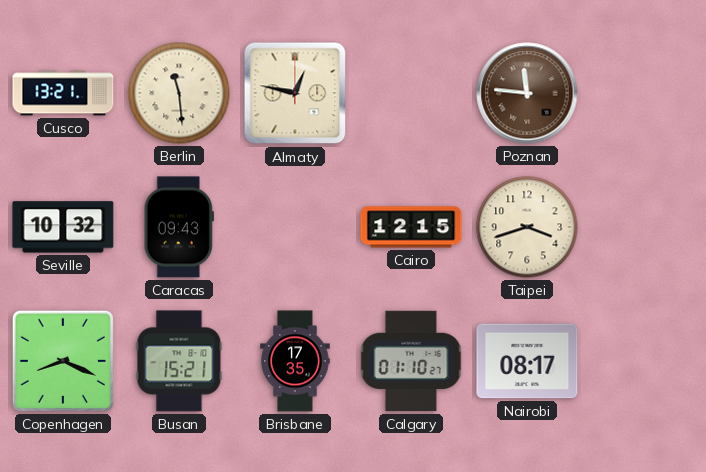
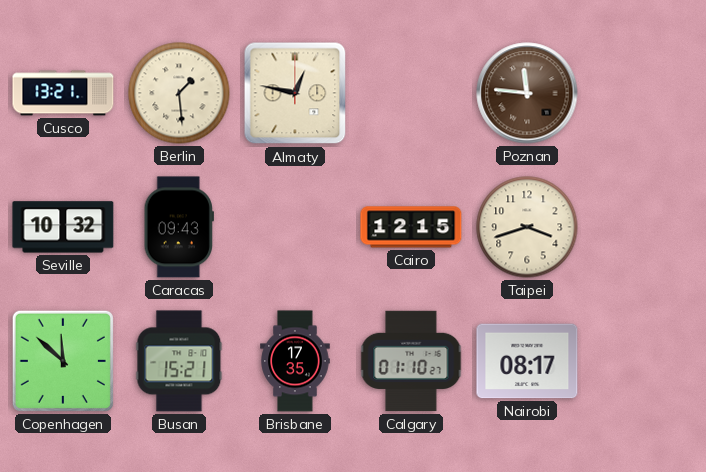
Berlin: 11:29 -> 1:29
Copenhagen: 8:19 -> 11:52
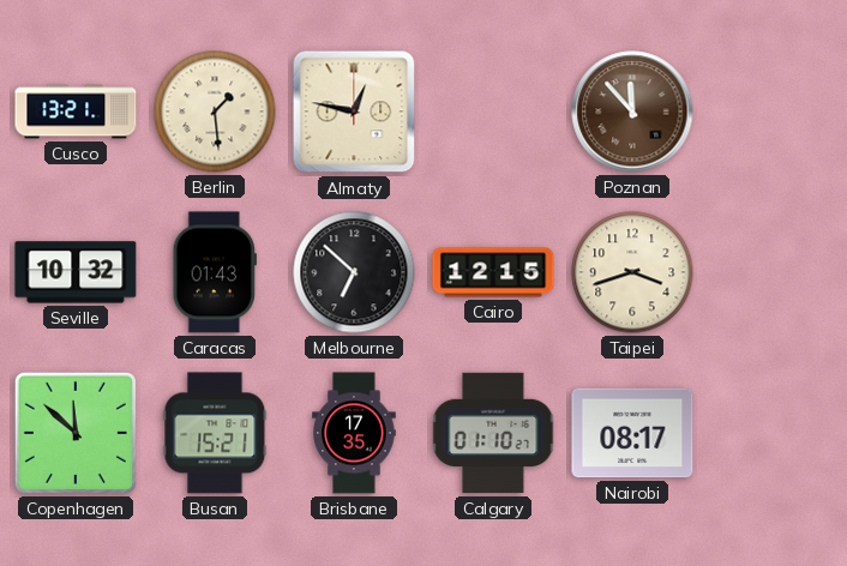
Poznan: 11:46 -> 11:53
Caracas: 09:43 -> 01:43
Melbourne: none -> 6:52
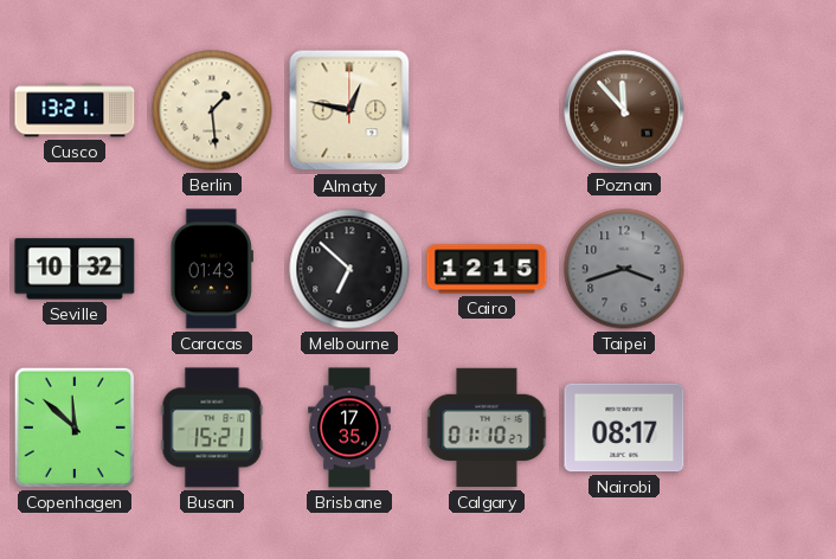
Taipei dial: cream -> grey
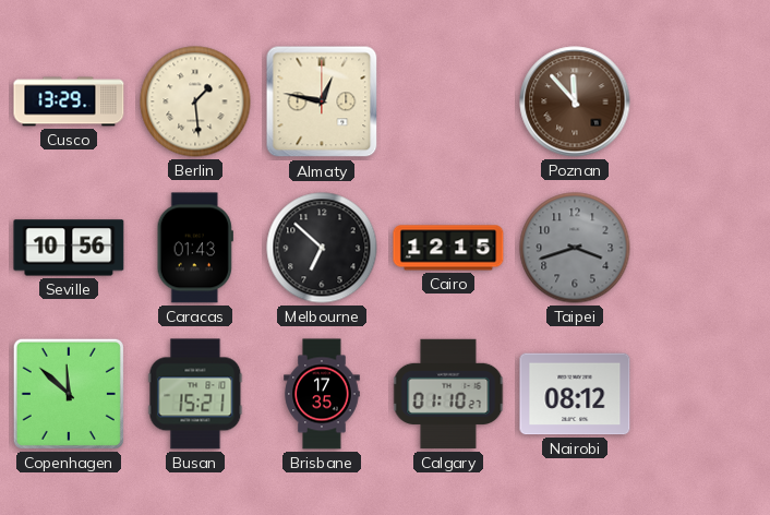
Cusco: 13:21 -> 13:29
Seville: 10:32 -> 10:56
Nairobi: 08:17 -> 08:12
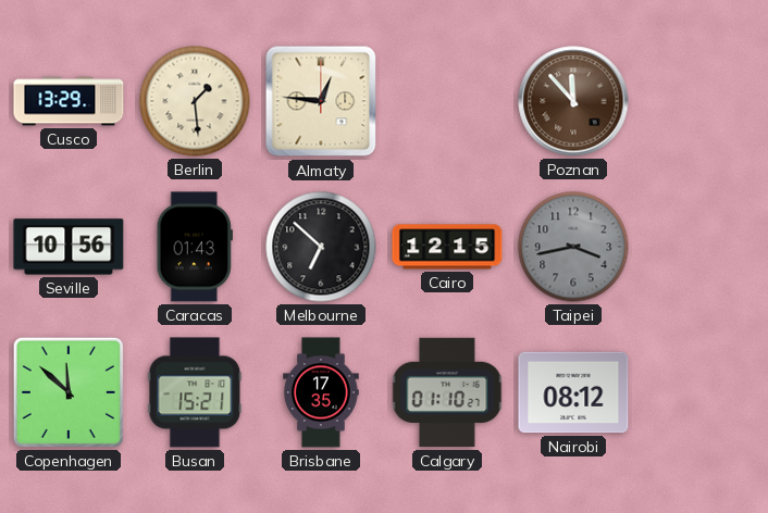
Almaty: 12:47 -> 12:46
Taipei: 3:42 -> 3:43
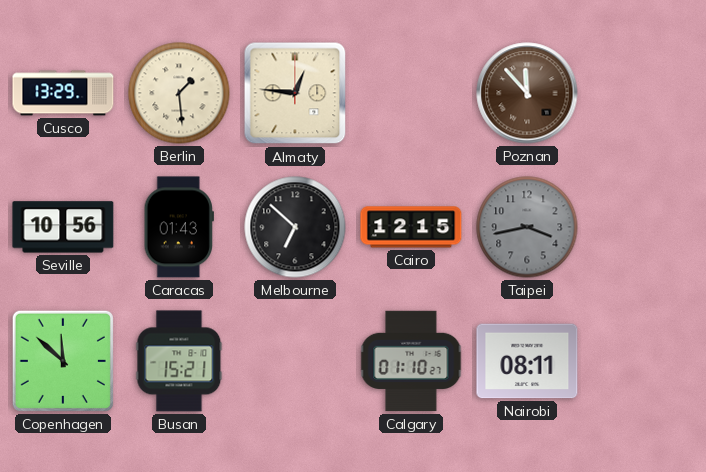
Brisbane: 17:35 -> none
Nairobi: 08:12 -> 08:11
